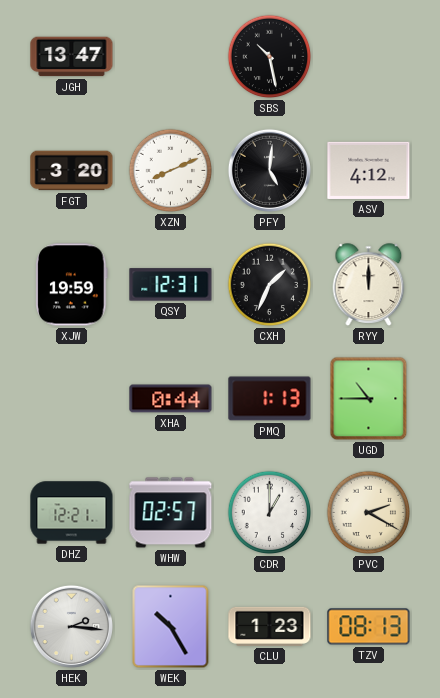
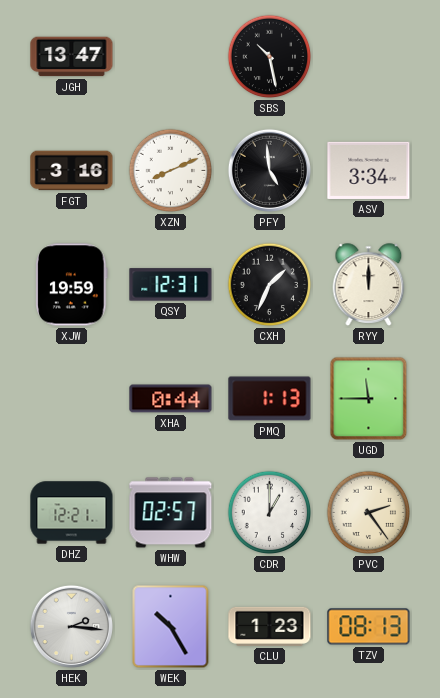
FGT: 3:20 -> 3:16
PFY: 5:01 -> 4:59
ASV: 4:12 -> 3:34
UGD: 10:45 -> 11:45
PVC: 2:20 -> 2:24
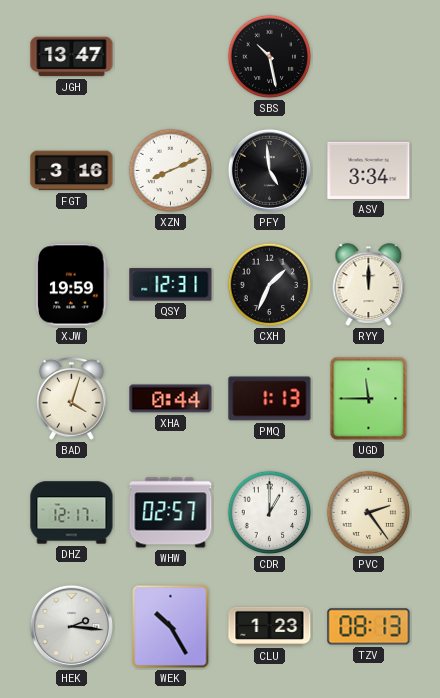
BAD: none -> 4:03
DHZ: 12:21 -> 12:17
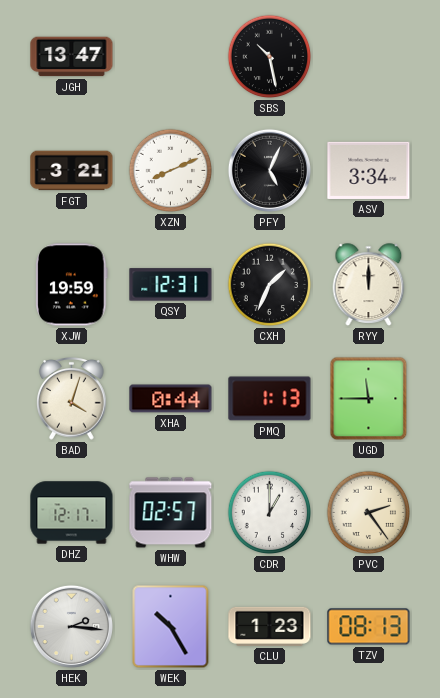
FGT: 3:16 -> 3:21
PFY: 4:59 -> 5:04
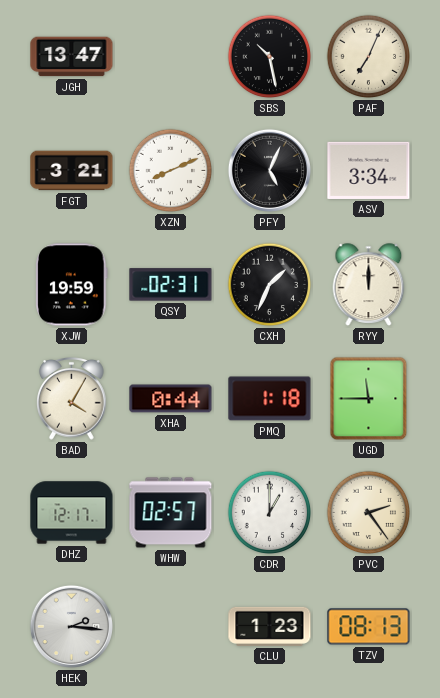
PAF: none -> 7:04
QSY: 12:31 -> 02:31
BAD: 4:03 -> 4:05
PMQ: 1:13 -> 1:18
WEK: 10:25 -> none
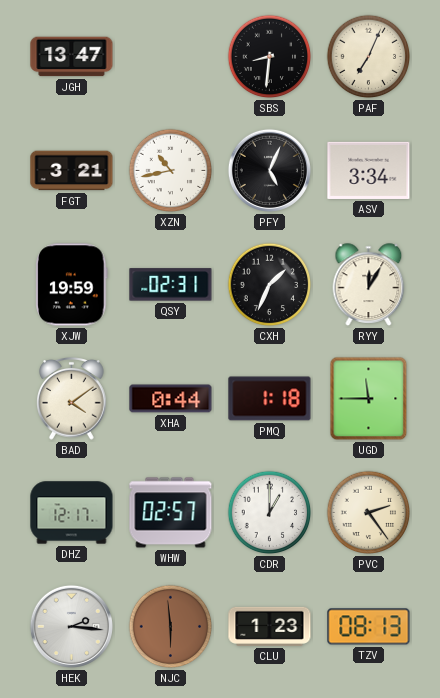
SBS: 10:28 -> 8:31
XZN: 8:11 -> 10:43
RYY: 12:00 -> 12:05
BAD: 4:05 -> 4:09
NJC: none -> 5:59
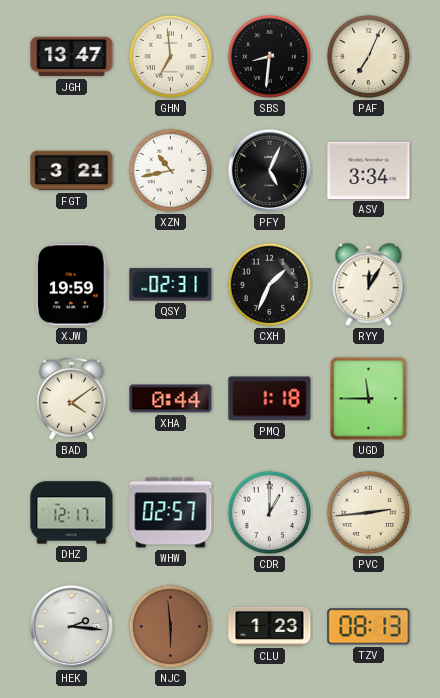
GHN: none -> 6:59
PVC: 2:24 -> 2:44
